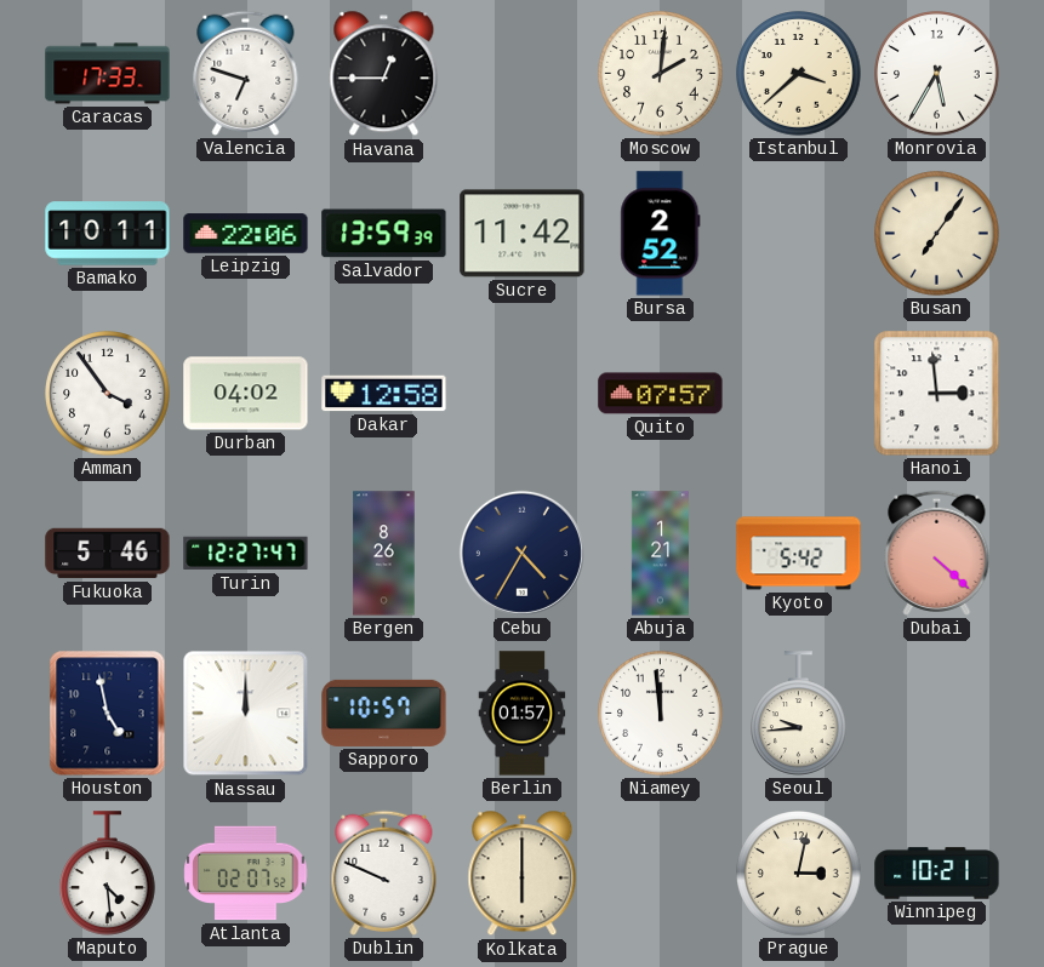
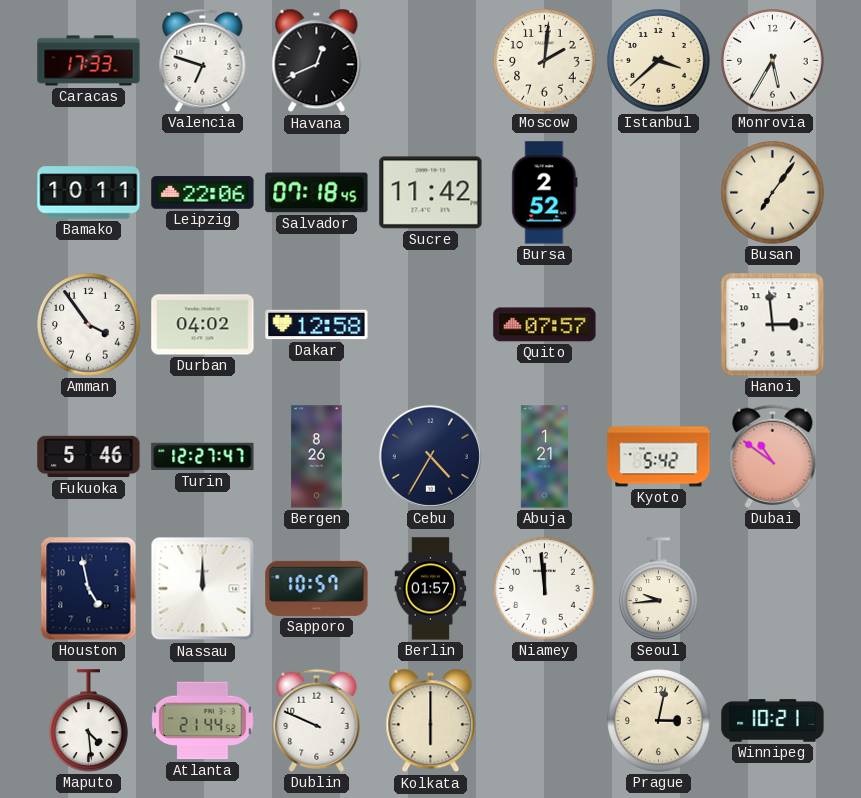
Havana: 12:45 -> 12:41
Salvador: 13:59 -> 07:18
Dubai: 4:22 -> 10:51
Atlanta: 02:07 -> 21:44
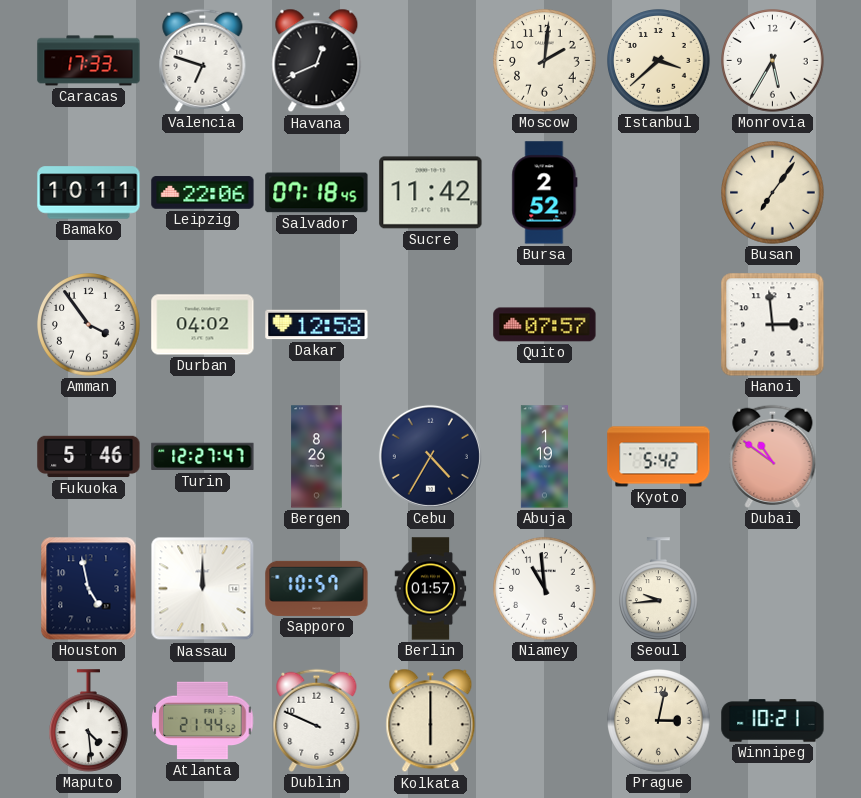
Abuja: 1:21 -> 1:19
Niamey: 11:59 -> 10:59
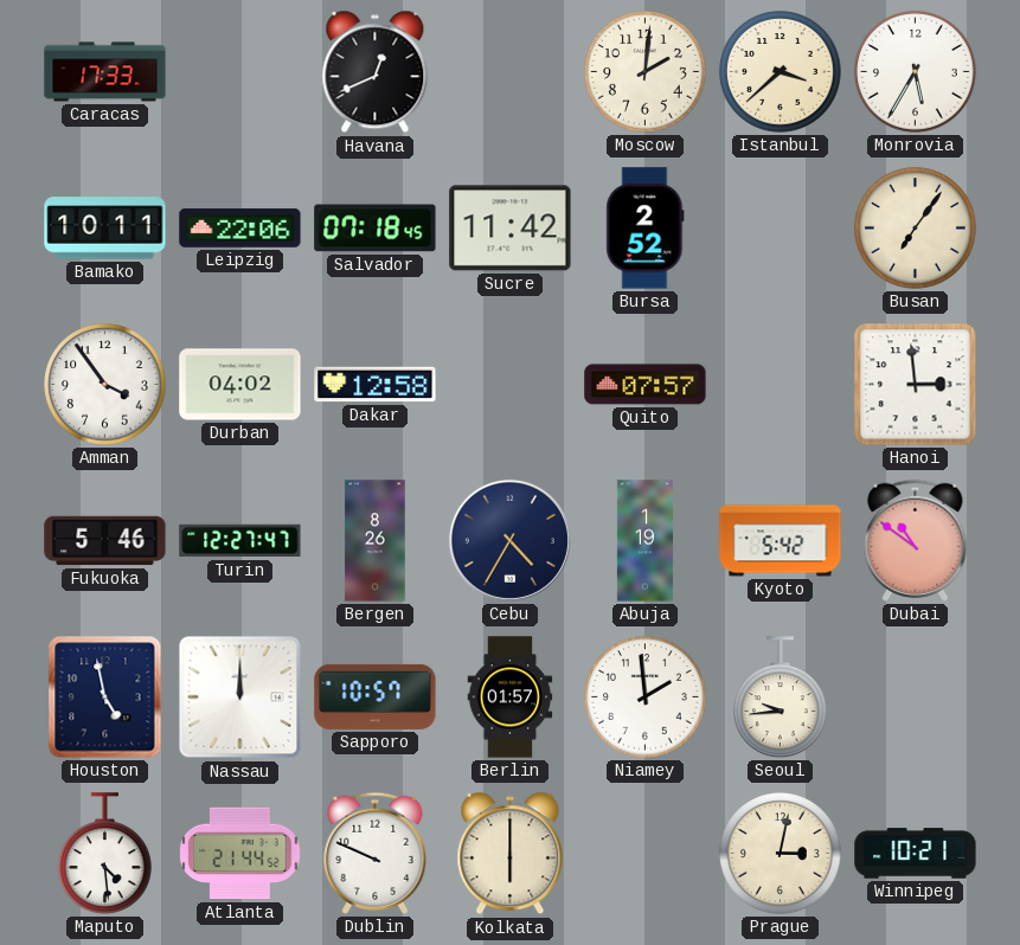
Valencia: 6:48 -> none
Niamey: 10:59 -> 1:59
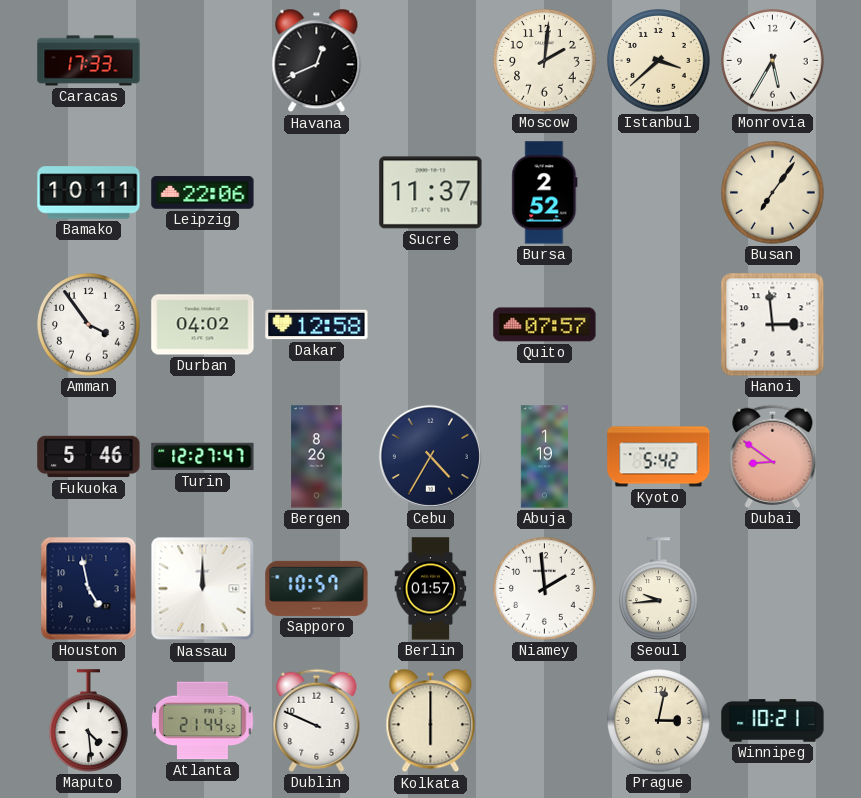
Salvador: 07:18 -> none
Sucre: 11:42 -> 11:37
Dubai: 10:51 -> 8:51
